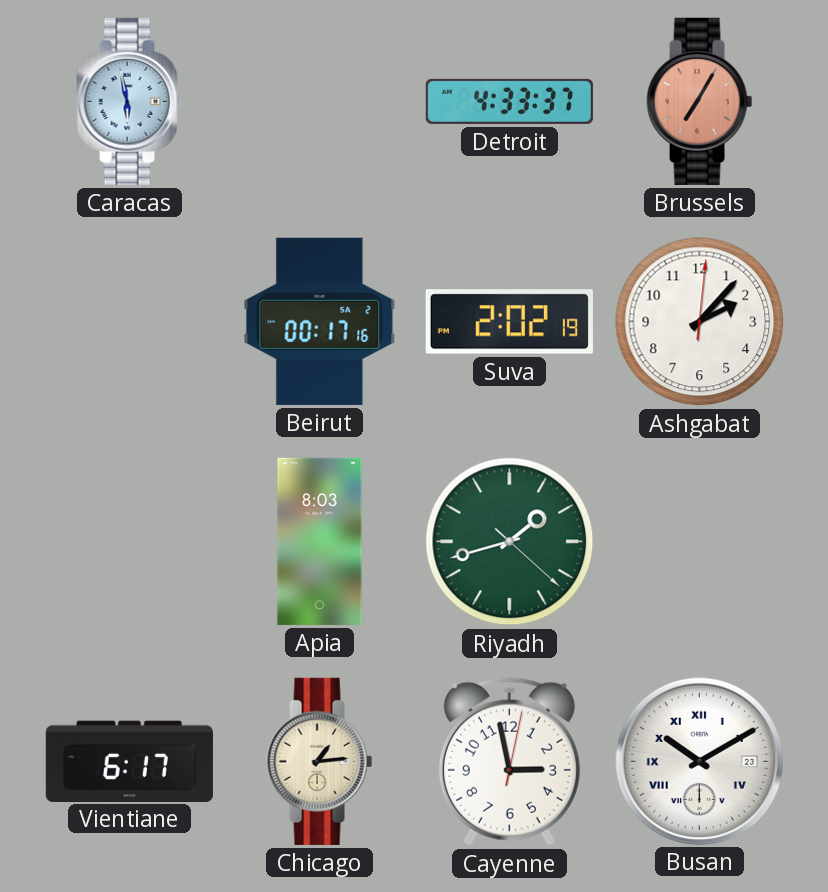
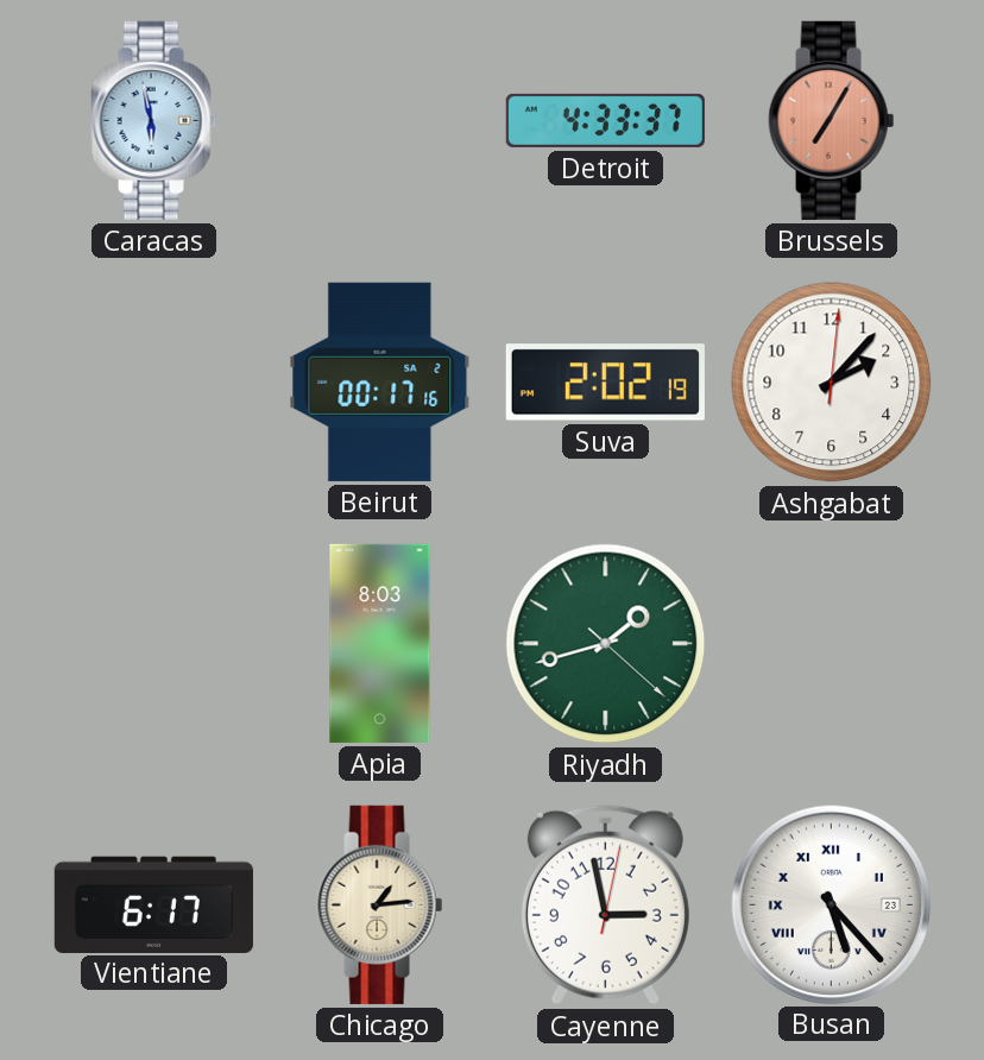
Busan: 10:10 -> 5:23
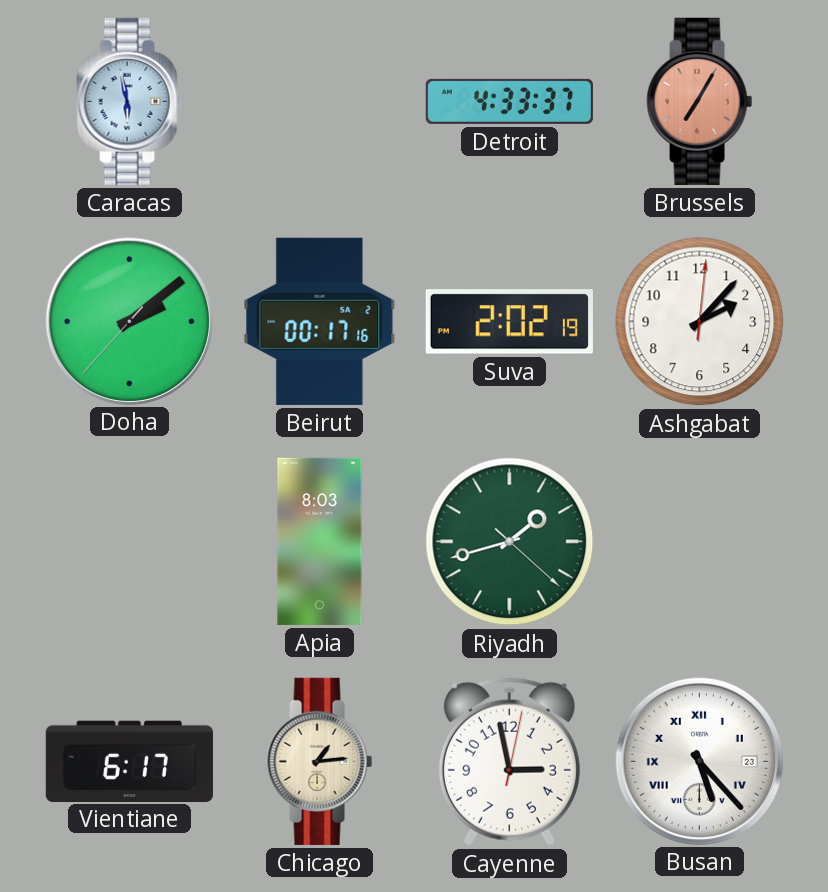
Doha: none -> 2:08
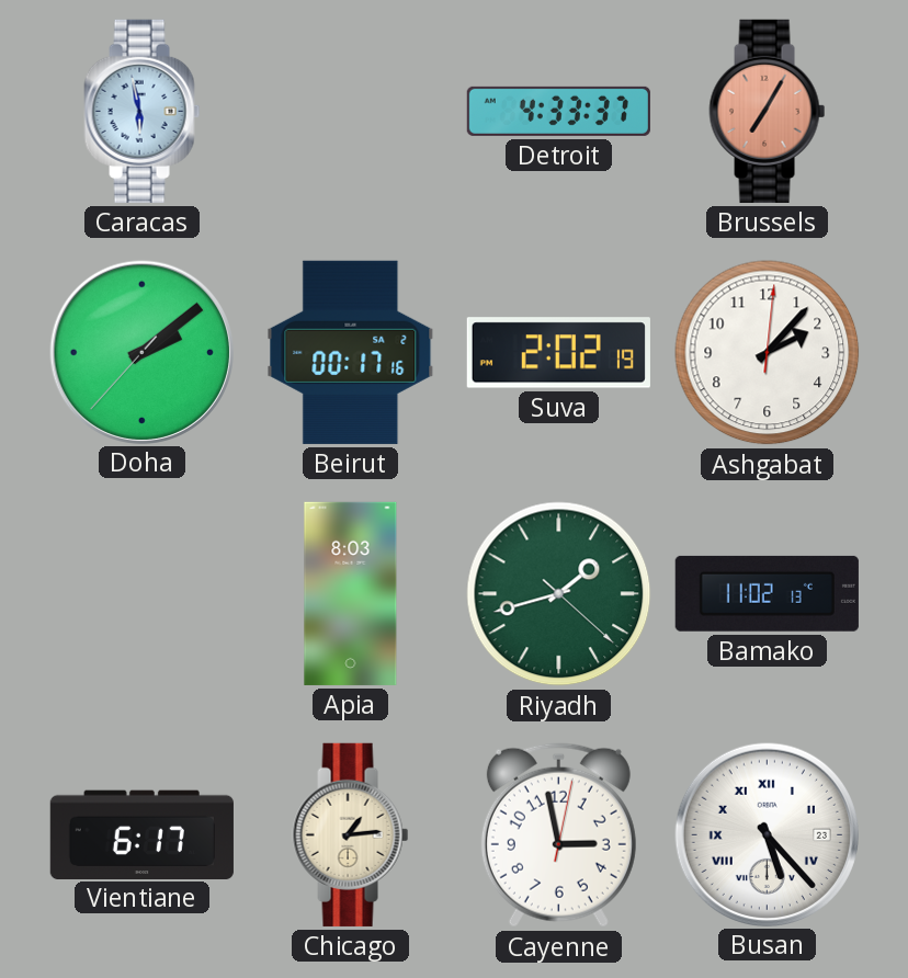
Bamako: none -> 11:02
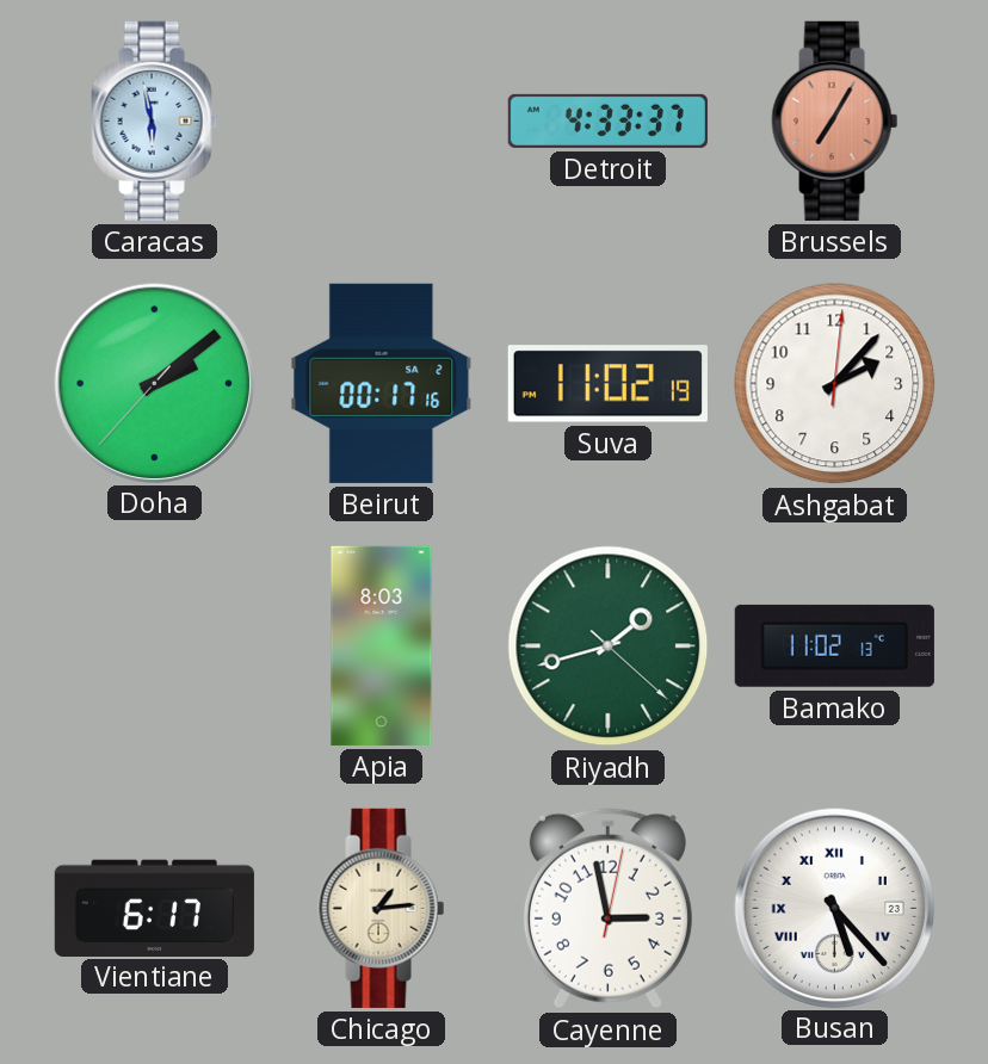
Suva: 2:02 -> 11:02
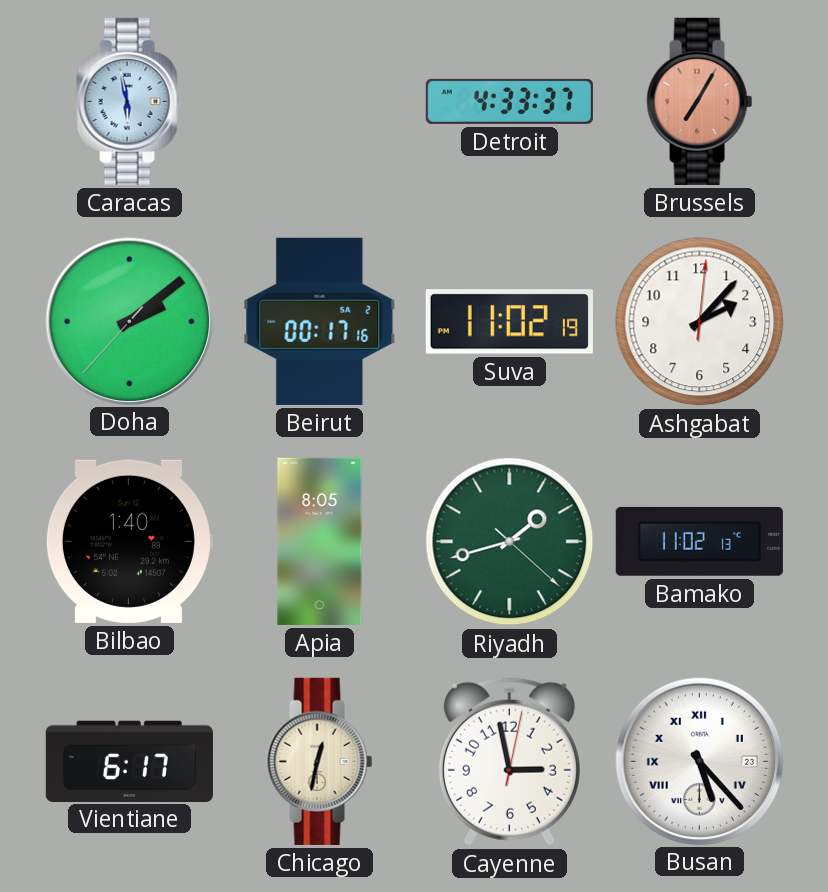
Bilbao: none -> 1:40
Apia: 8:03 -> 8:05
Chicago: 1:14 -> 12:32
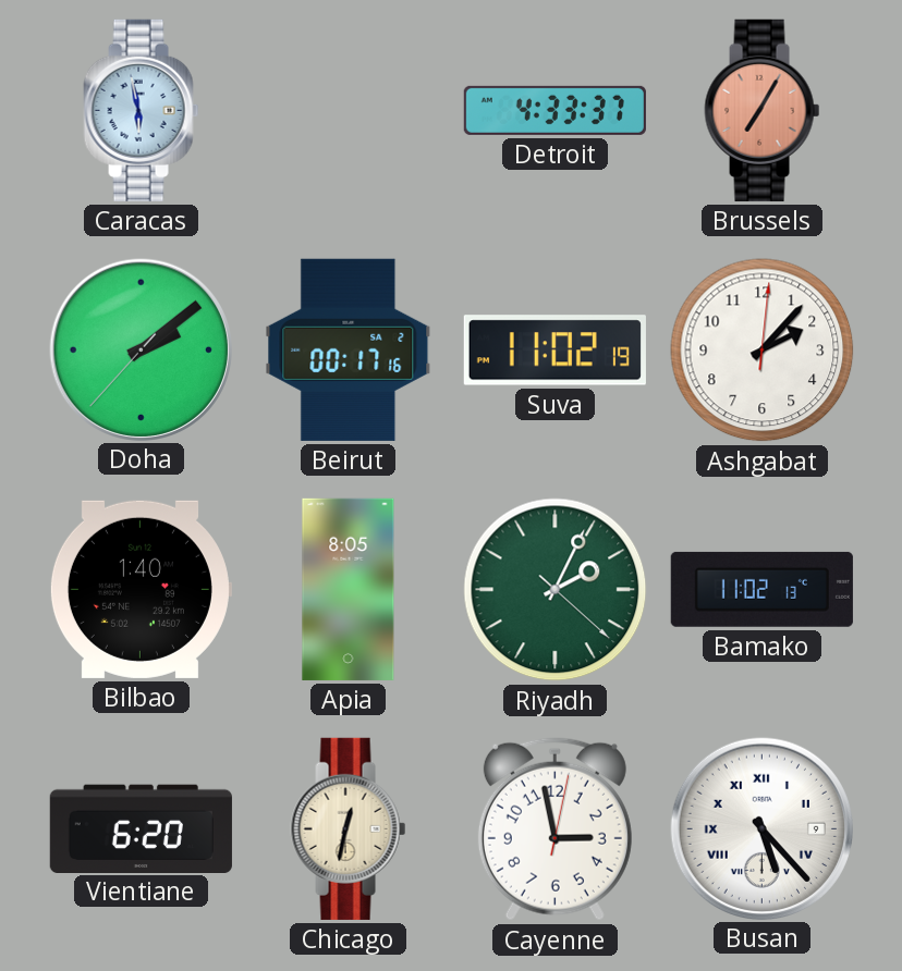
Riyadh: 1:42 -> 2:04
Vientiane: 6:17 -> 6:20
Busan date: 23 -> 9
